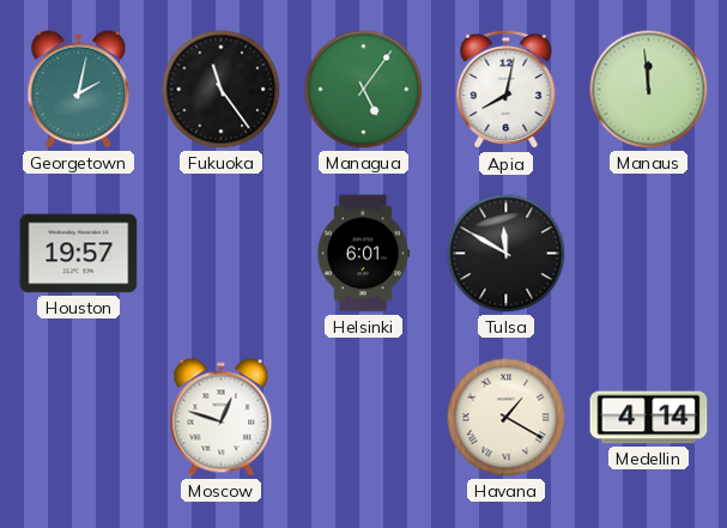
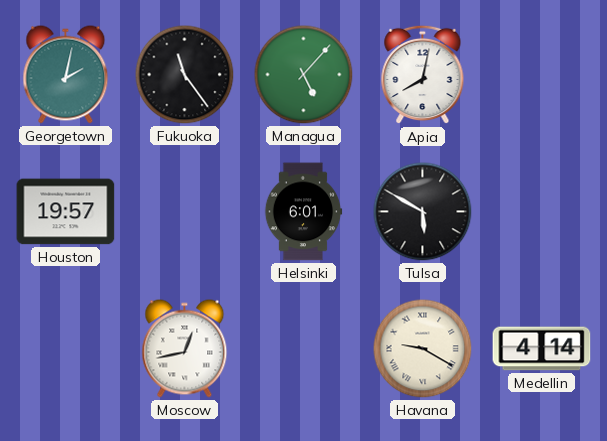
Managua: 5:06 -> 5:07
Manaus: 11:59 -> none
Tulsa: 11:50 -> 5:50
Moscow: 12:48 -> 12:43
Havana: 1:20 -> 9:20
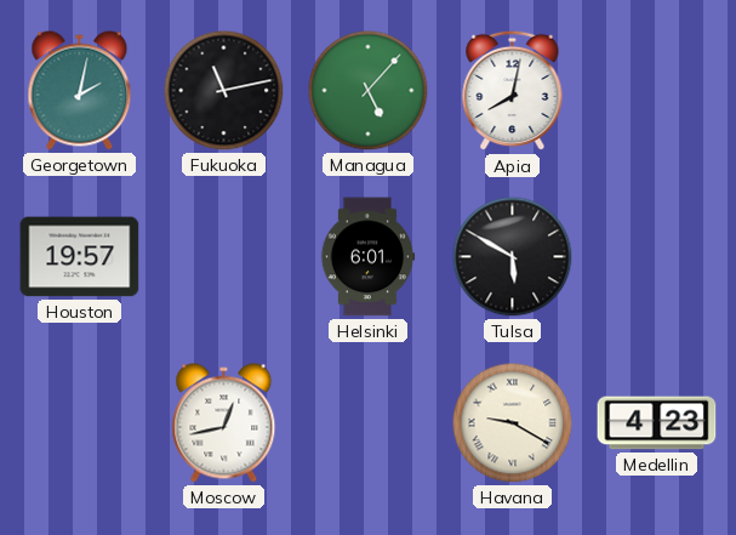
Fukuoka: 11:24 -> 11:13
Medellin: 4:14 -> 4:23
